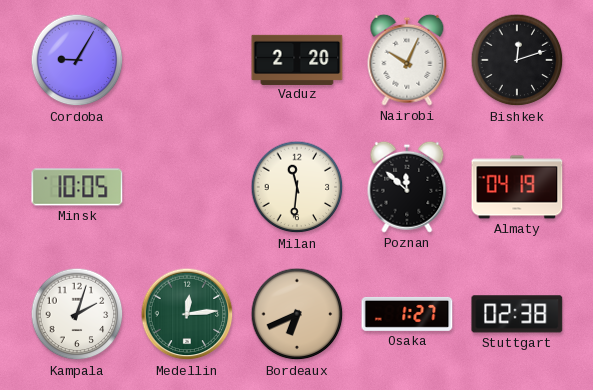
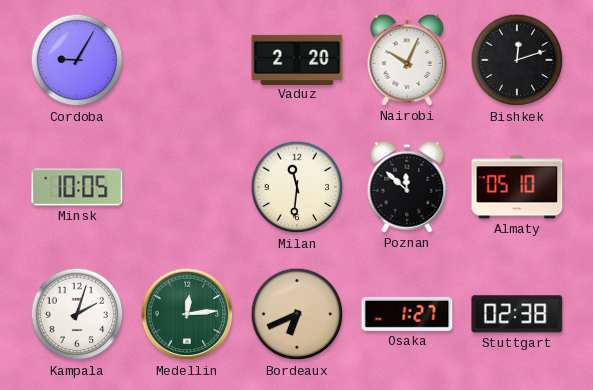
Almaty: 04:19 -> 05:10
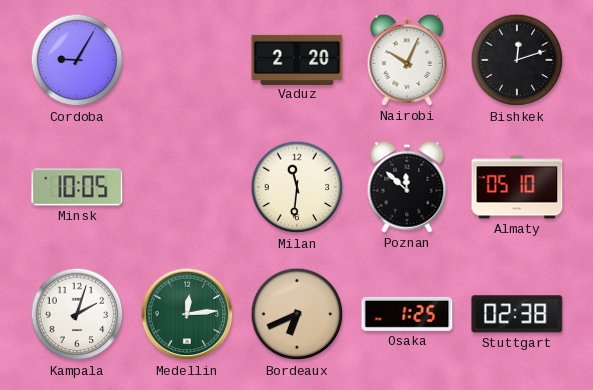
Osaka: 1:27 -> 1:25
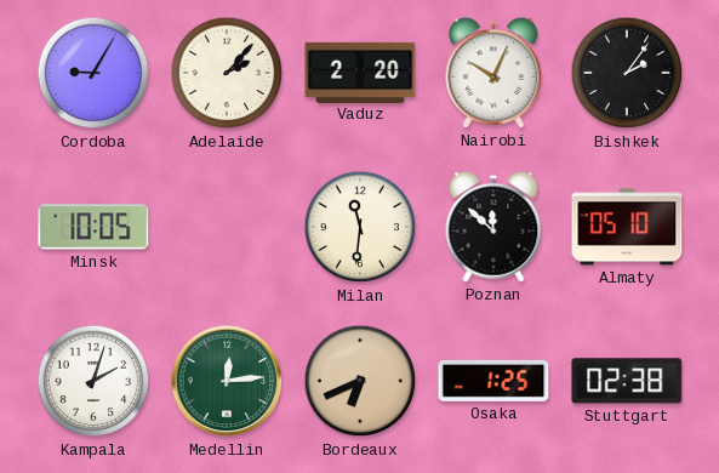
Adelaide: none -> 2:07
Bishkek: 12:12 -> 2:06
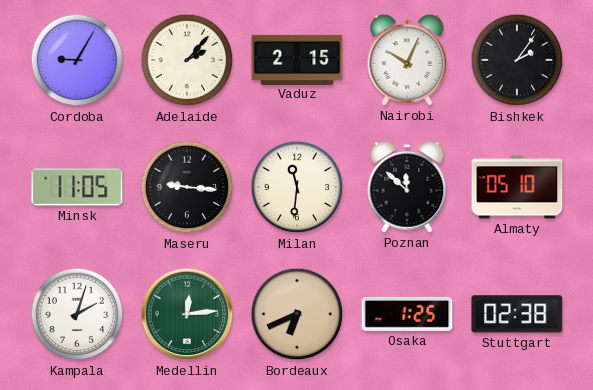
Vaduz: 2:20 -> 2:15
Minsk: 10:05 -> 11:05
Maseru: none -> 9:16
